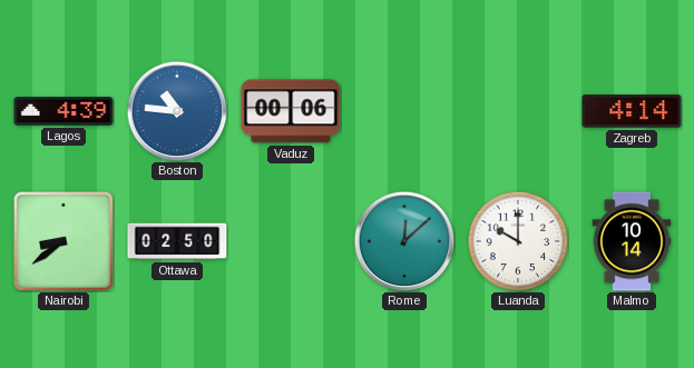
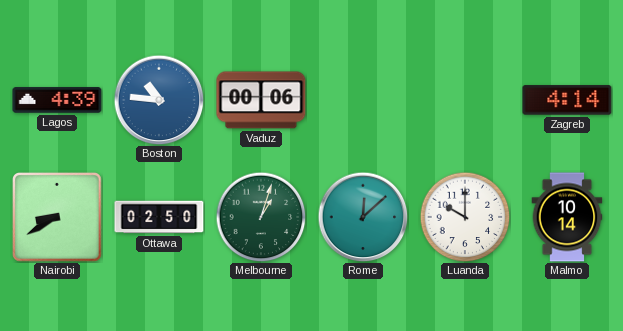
Nairobi: 8:39 -> 8:40
Melbourne: none -> 1:03
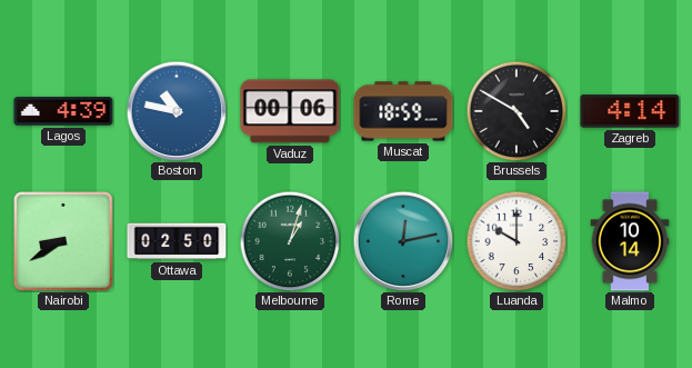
Boston: 10:46 -> 10:47
Muscat: none -> 18:59
Brussels: none -> 4:50
Rome: 12:08 -> 12:13
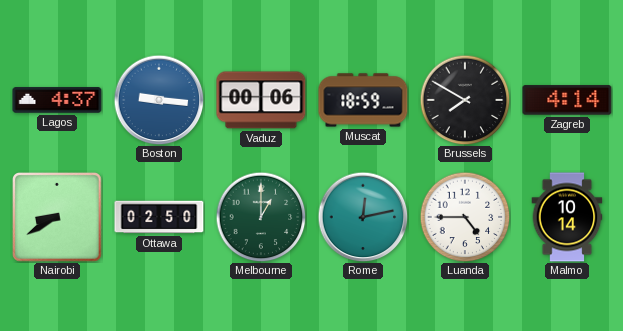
Lagos: 4:39 -> 4:37
Boston: 10:47 -> 9:16
Brussels: 4:50 -> 7:50
Melbourne: 1:03 -> 1:00
Luanda: 10:00 -> 4:45
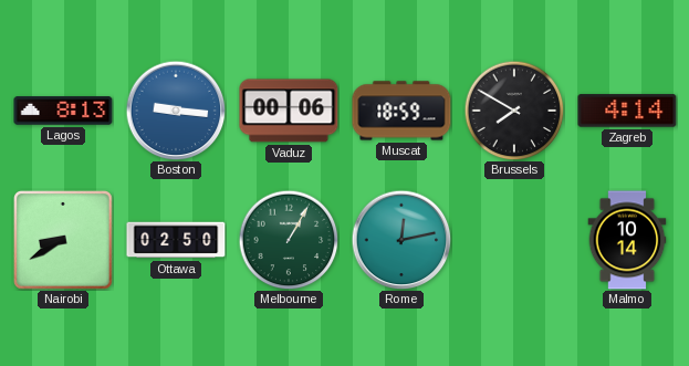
Lagos: 4:37 -> 8:13
Melbourne: 1:00 -> 1:05
Luanda: 4:45 -> none
